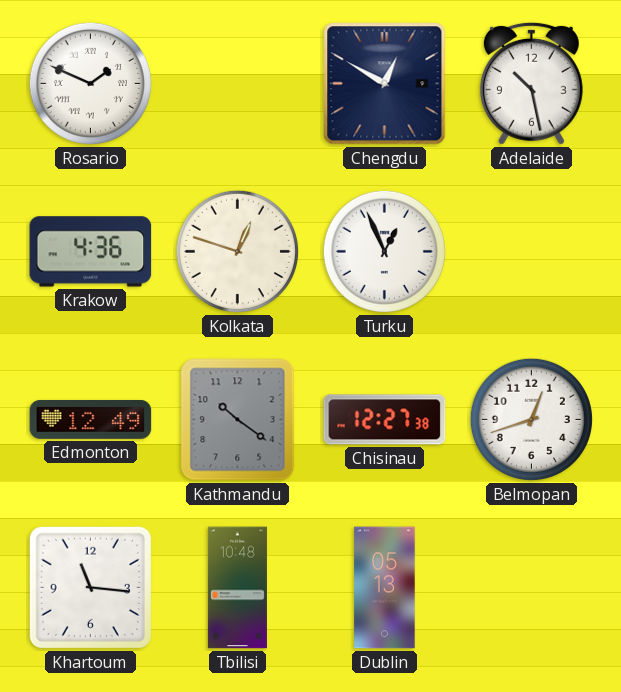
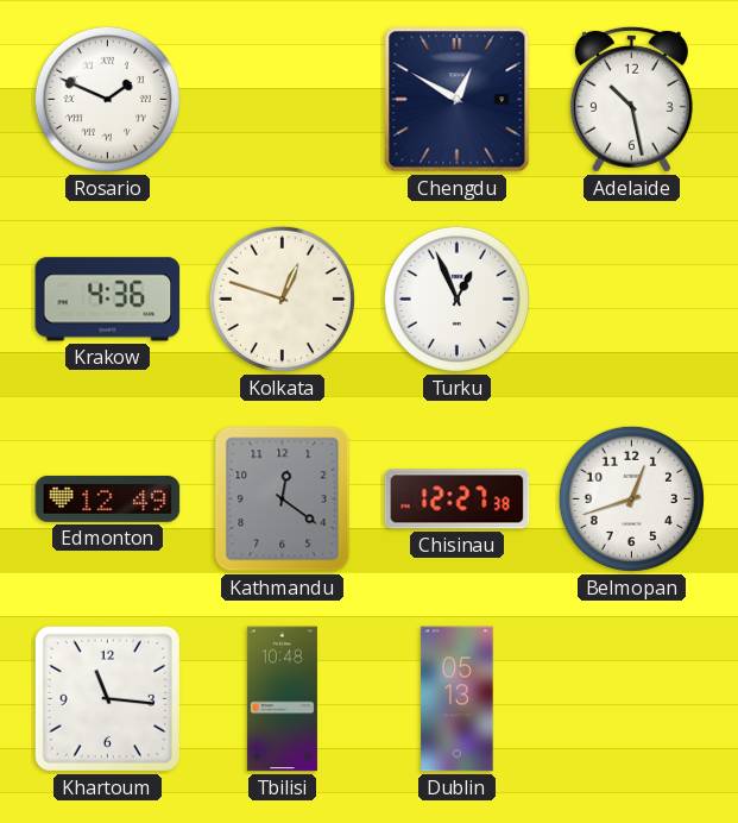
Kathmandu: 10:21 -> 12:21
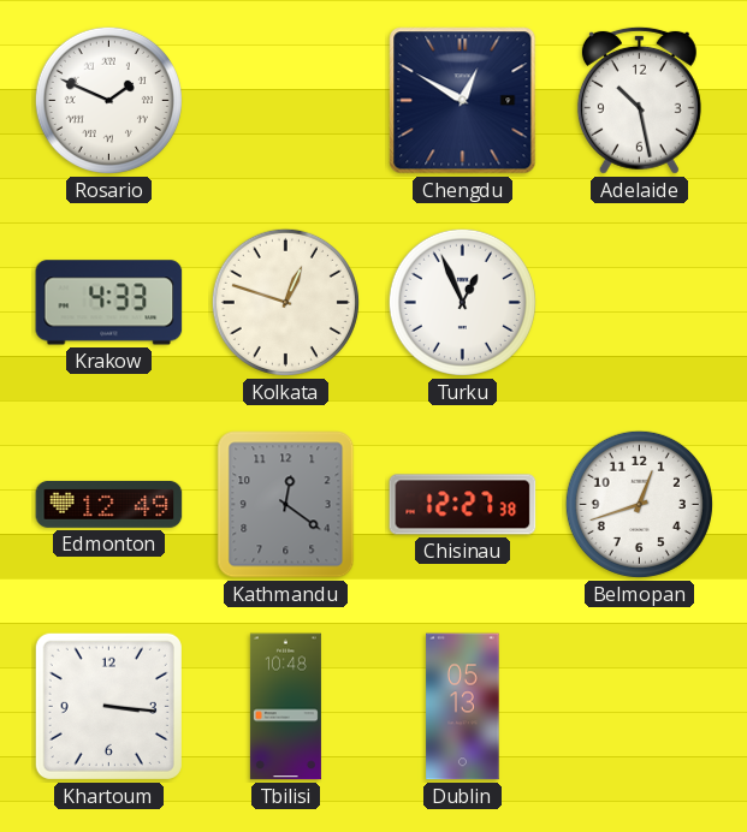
Krakow: 4:36 -> 4:33
Khartoum: 11:16 -> 3:16
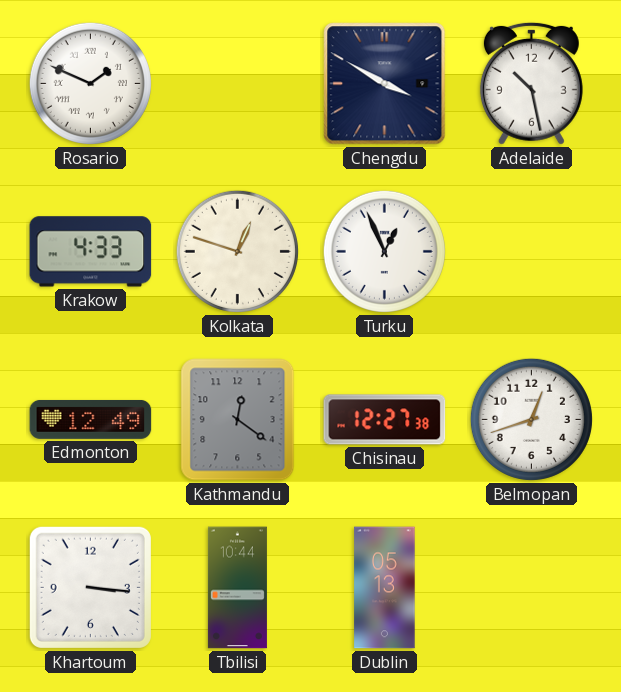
Chengdu: 12:50 -> 3:50
Tbilisi: 10:48 -> 10:44
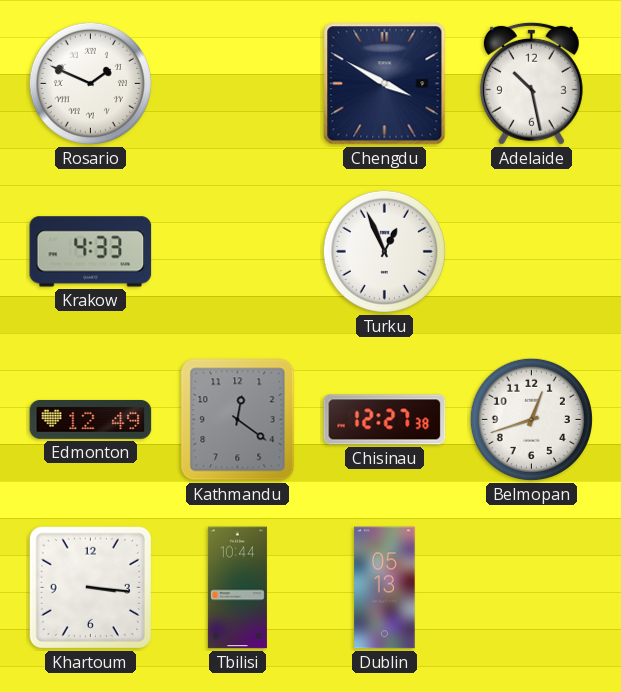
Kolkata: 12:48 -> none
